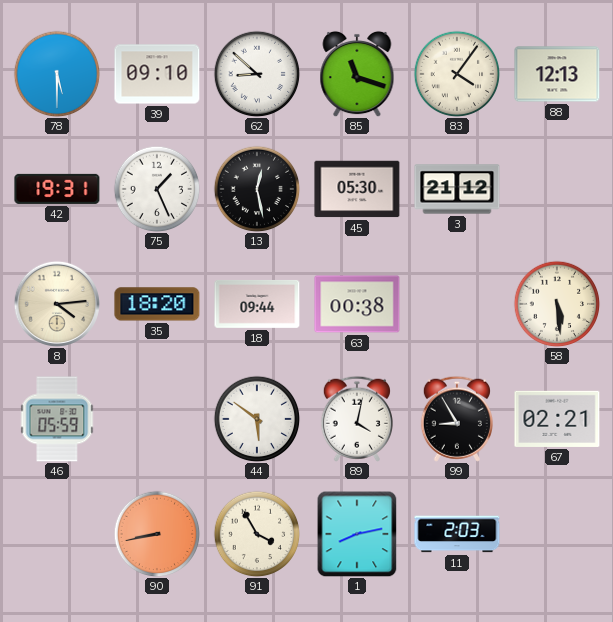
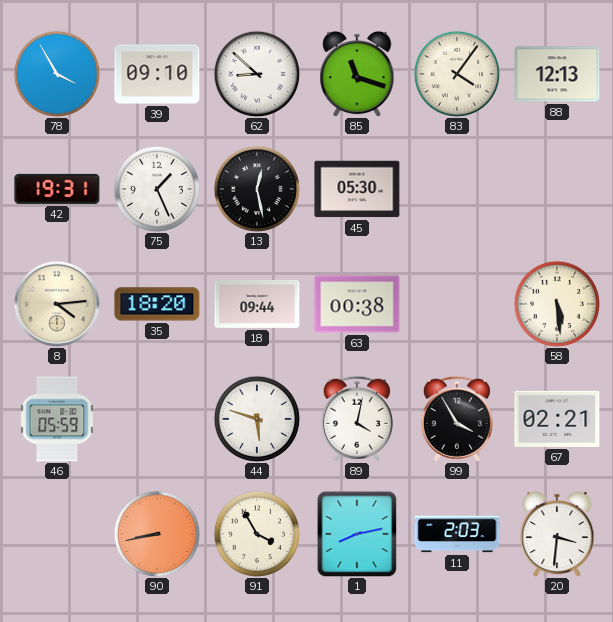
78: 5:30 -> 3:55
3: 21:12 -> none
44: 5:51 -> 5:48
99: 8:55 -> 3:55
20: none -> 3:31
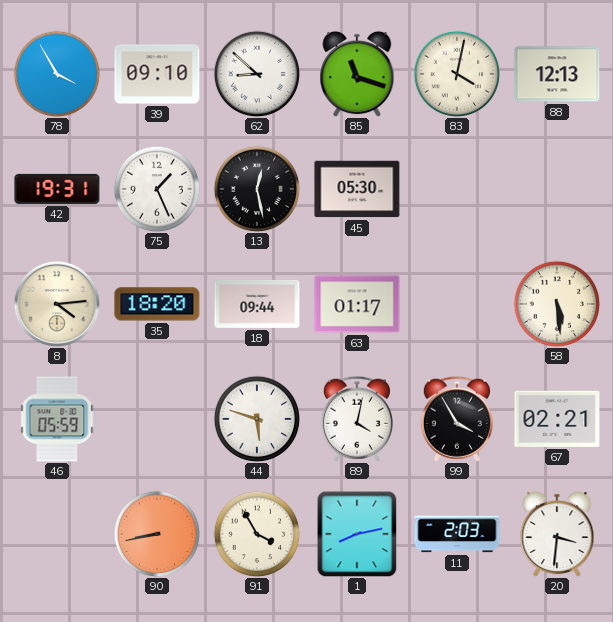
83: 4:06 -> 4:02
63: 00:38 -> 01:17
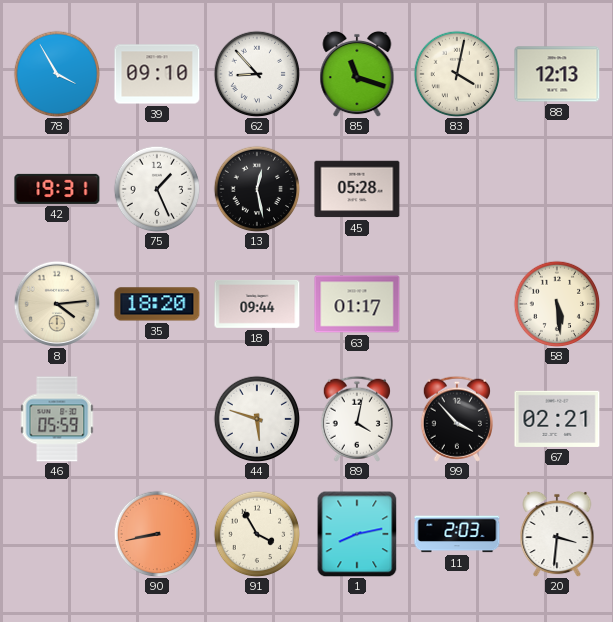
62: 8:52 -> 8:53
45: 05:30 -> 05:28
99: 3:55 -> 3:53
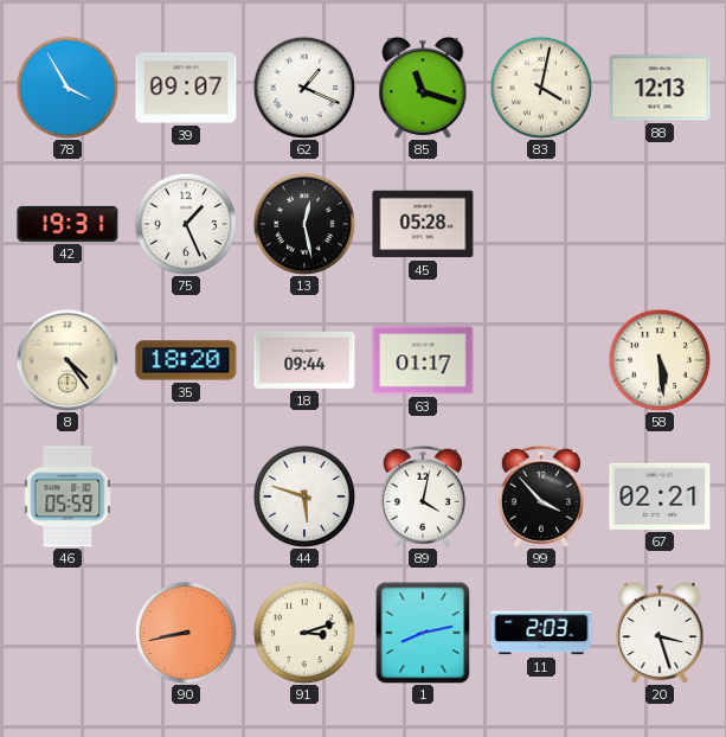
39: 09:10 -> 09:07
62: 8:53 -> 1:19
8: 4:14 -> 4:24
91: 3:55 -> 3:12
20: 3:31 -> 3:27
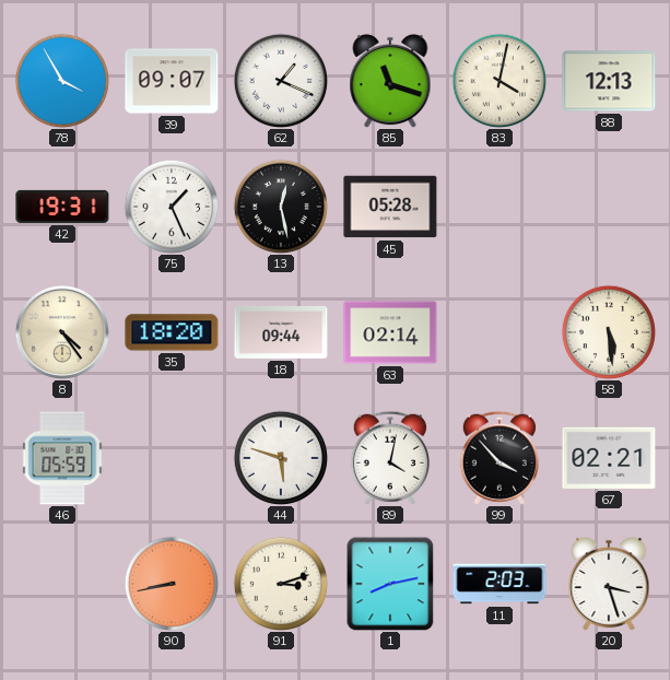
63: 01:17 -> 02:14
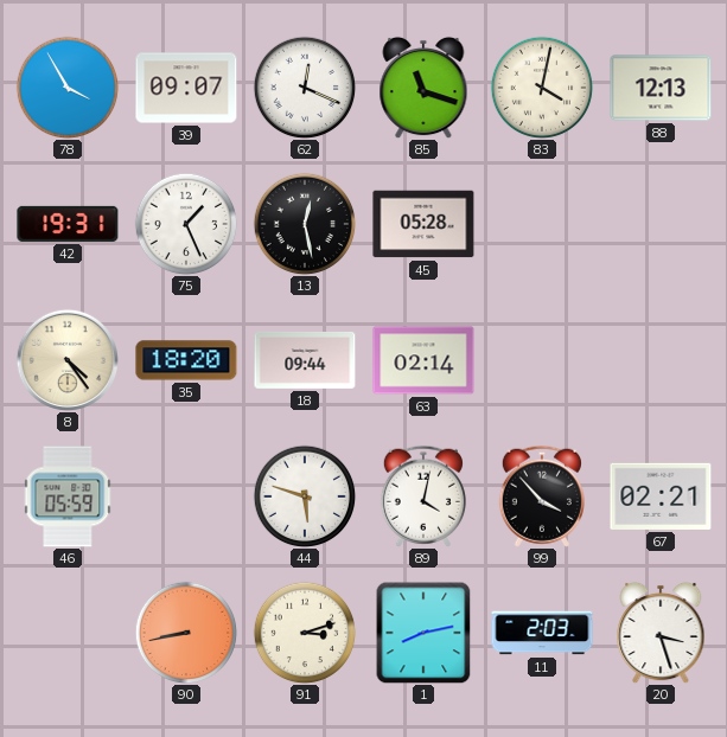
62: 1:19 -> 12:19
58: 5:29 -> none
